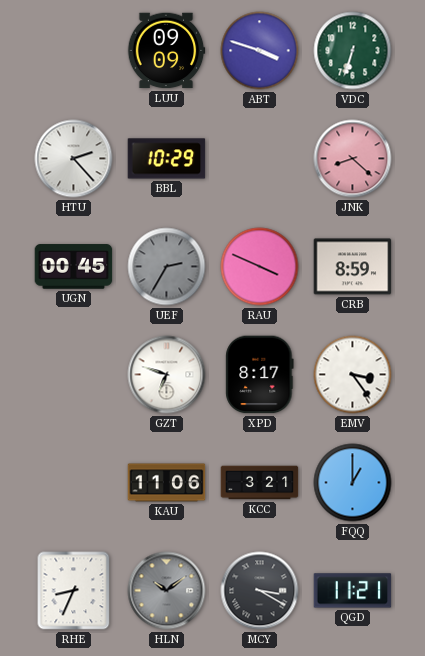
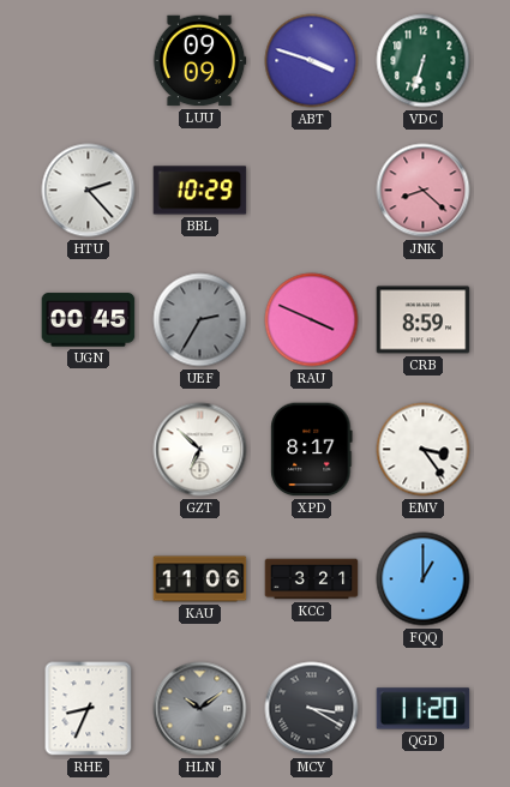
GZT: 6:48 -> 6:52
QGD: 11:21 -> 11:20
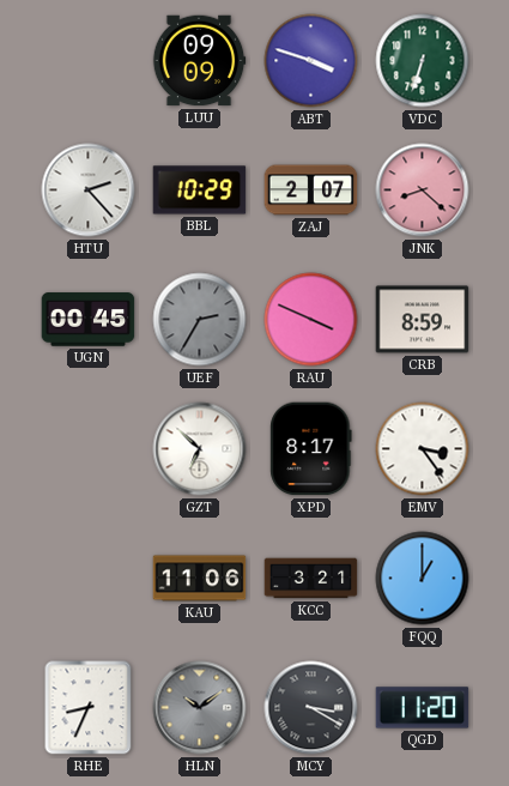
ZAJ: none -> 2:07
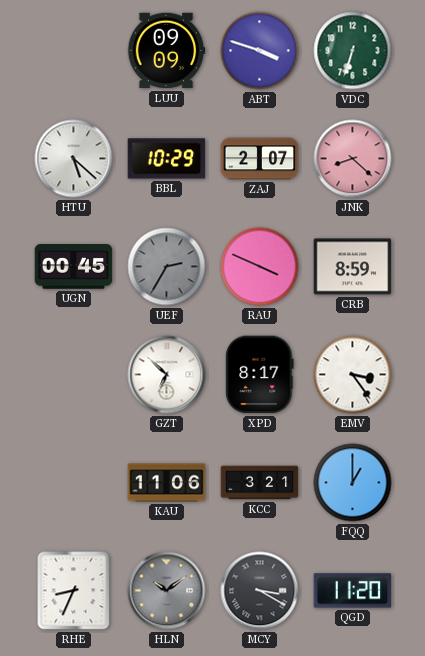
HTU: 2:23 -> 5:22
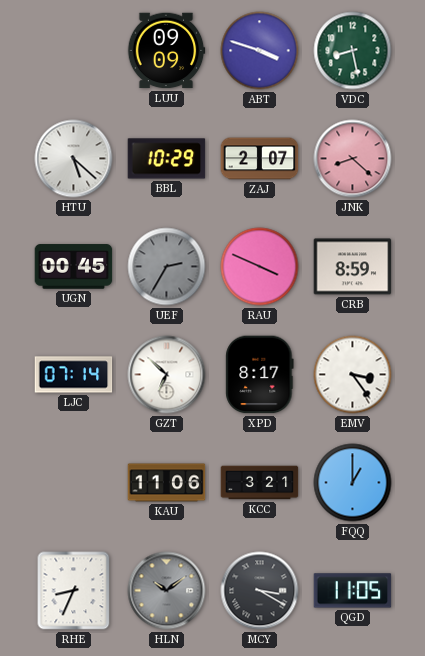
VDC: 6:33 -> 8:28
LJC: none -> 07:14
QGD: 11:20 -> 11:05
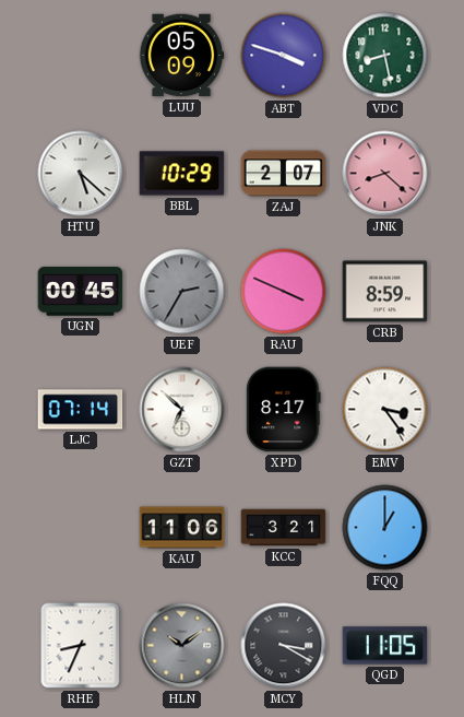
LUU: 09:09 -> 05:09
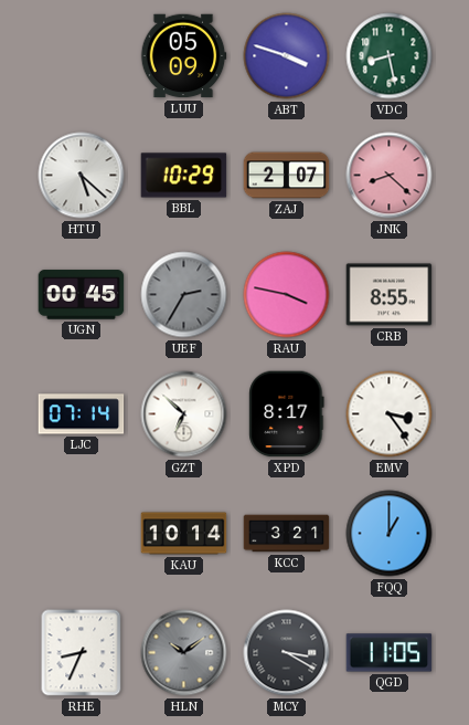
RAU: 3:49 -> 3:47
CRB: 8:59 -> 8:55
KAU: 11:06 -> 10:14
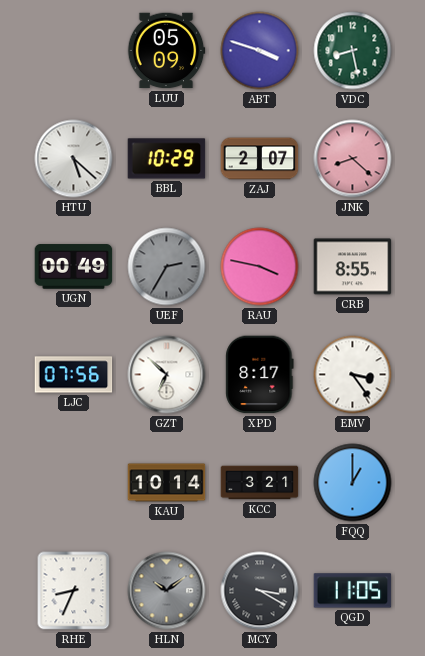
UGN: 00:45 -> 00:49
LJC: 07:14 -> 07:56
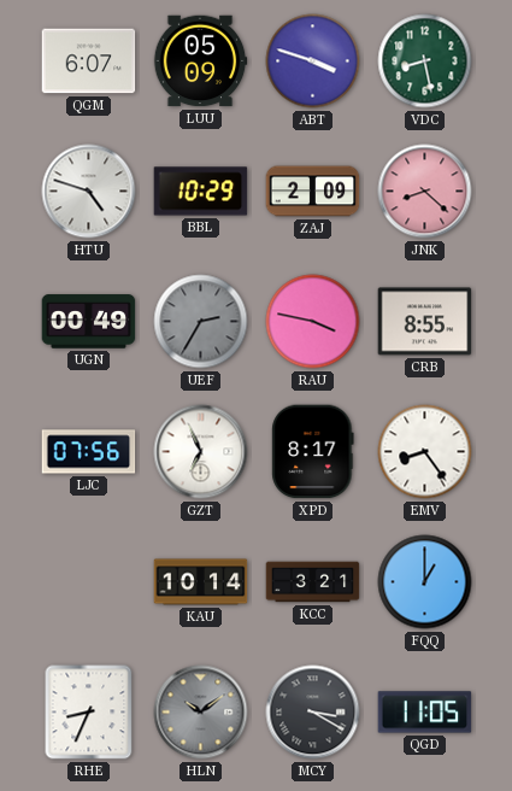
QGM: none -> 6:07
HTU: 5:22 -> 4:48
ZAJ: 2:07 -> 2:09
GZT: 6:52 -> 6:56
EMV: 3:24 -> 8:24
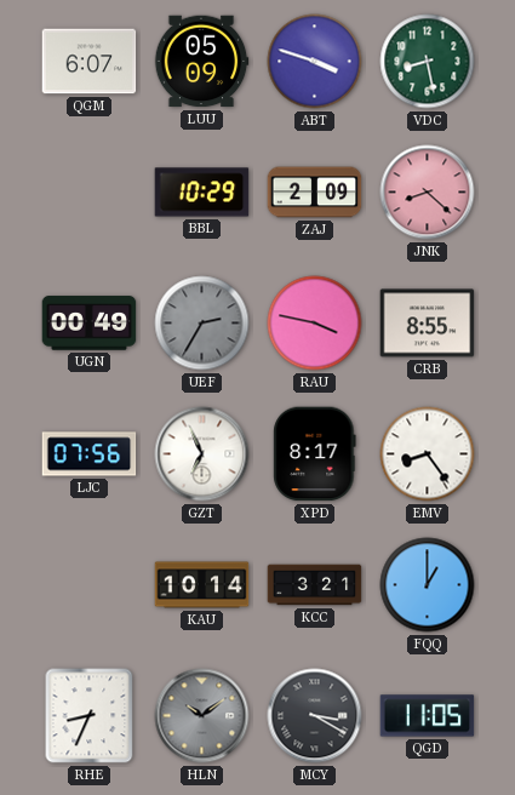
HTU: 4:48 -> none
